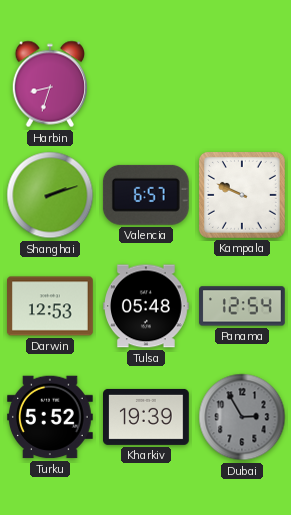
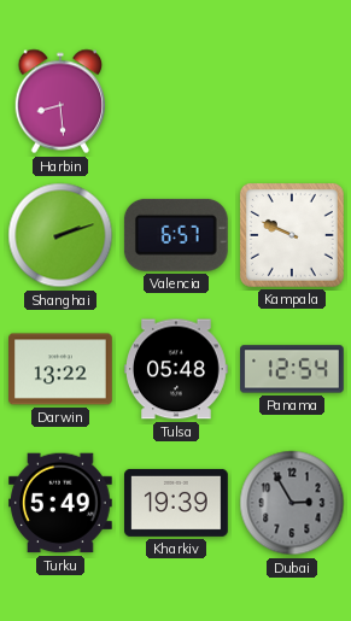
Harbin: 8:33 -> 8:29
Darwin: 12:53 -> 13:22
Turku: 5:52 -> 5:49
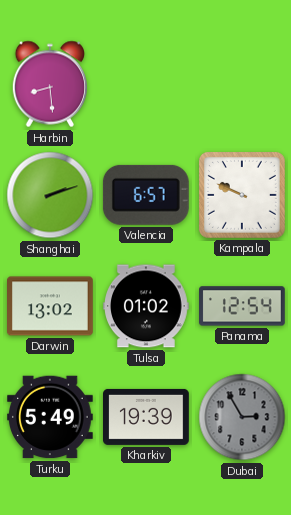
Darwin: 13:22 -> 13:02
Tulsa: 05:48 -> 01:02
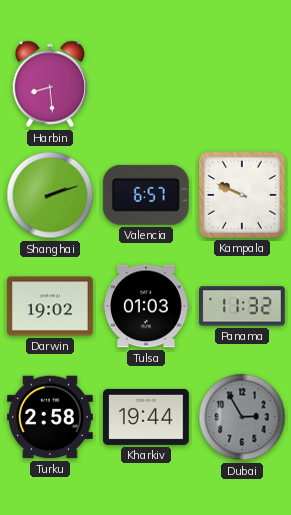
Darwin: 13:02 -> 19:02
Tulsa: 01:02 -> 01:03
Panama: 12:54 -> 11:32
Turku: 5:49 -> 2:58
Kharkiv: 19:39 -> 19:44
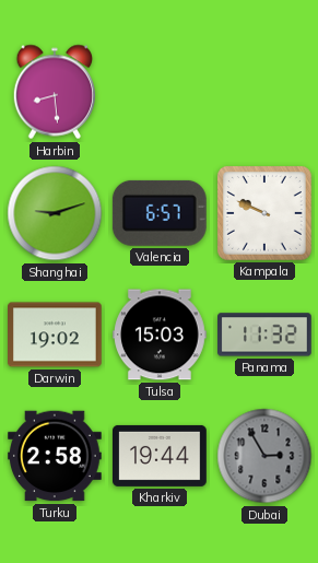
Shanghai: 2:12 -> 9:12
Tulsa: 01:03 -> 15:03
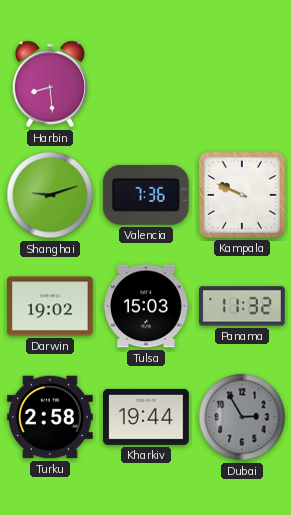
Valencia: 6:57 -> 7:36
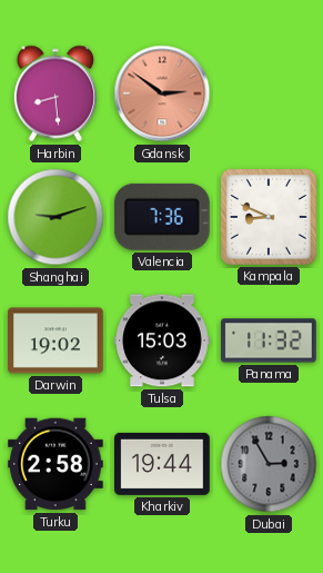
Gdansk: none -> 2:51
Kampala: 9:49 -> 8:49
